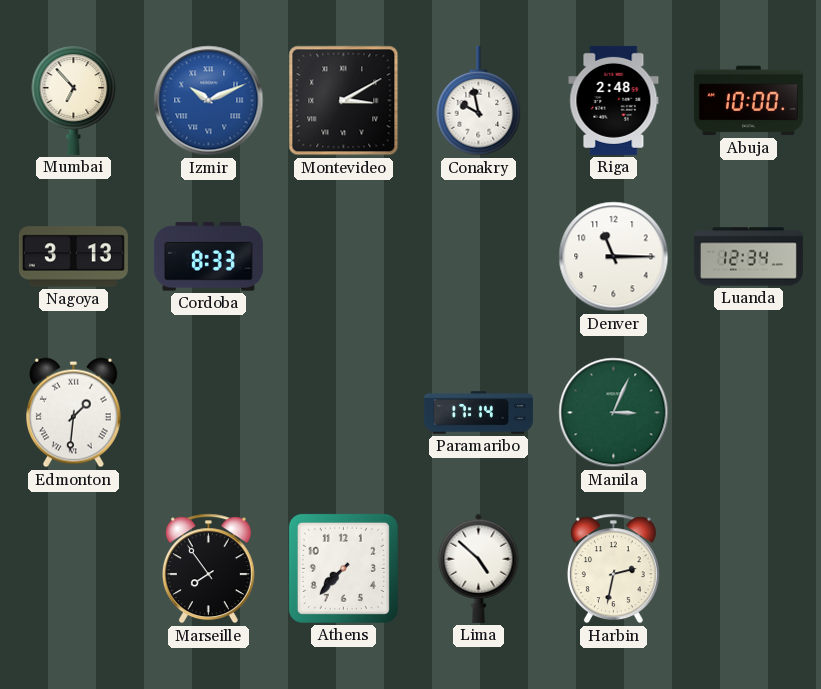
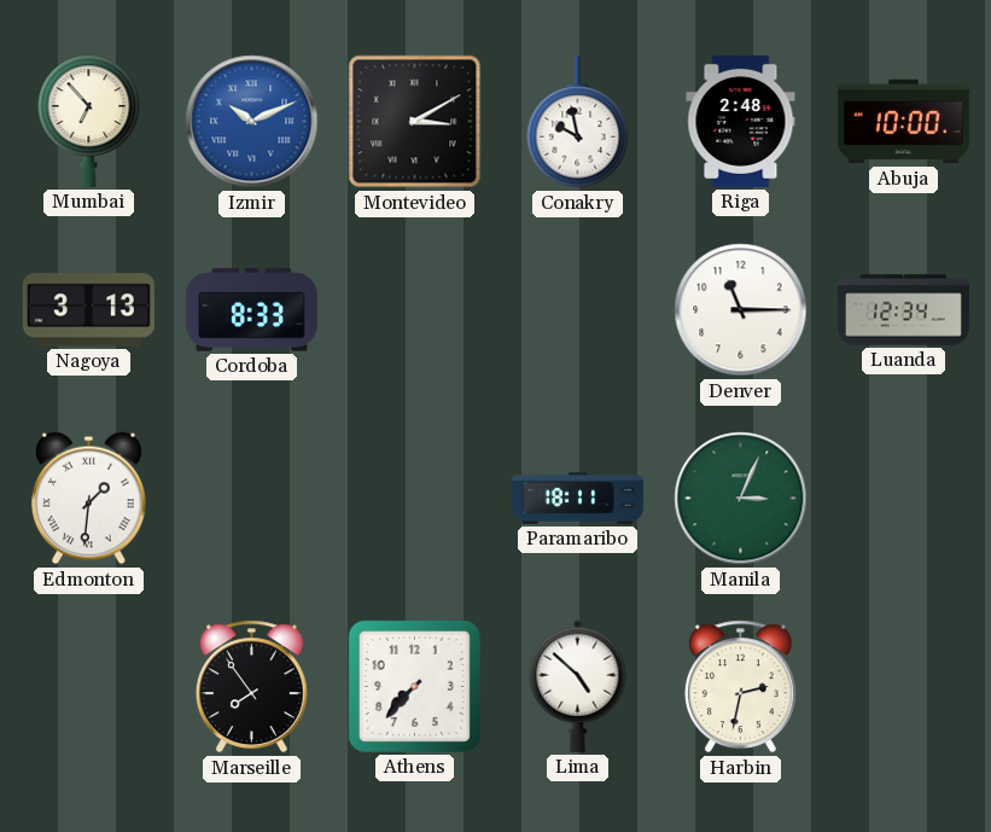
Paramaribo: 17:14 -> 18:11
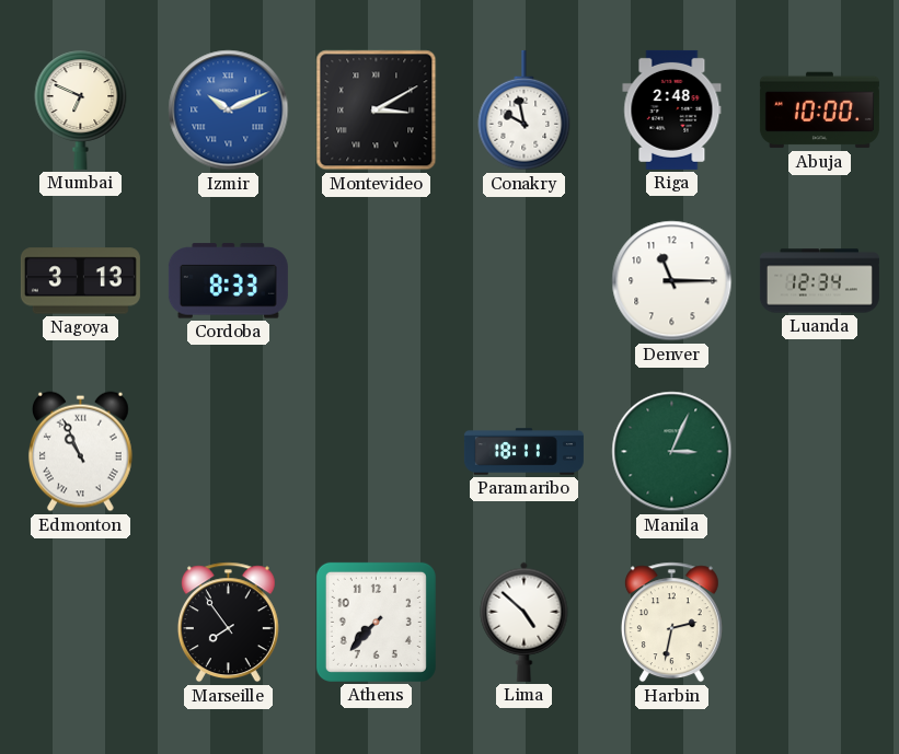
Mumbai: 6:53 -> 6:49
Edmonton: 1:31 -> 10:56
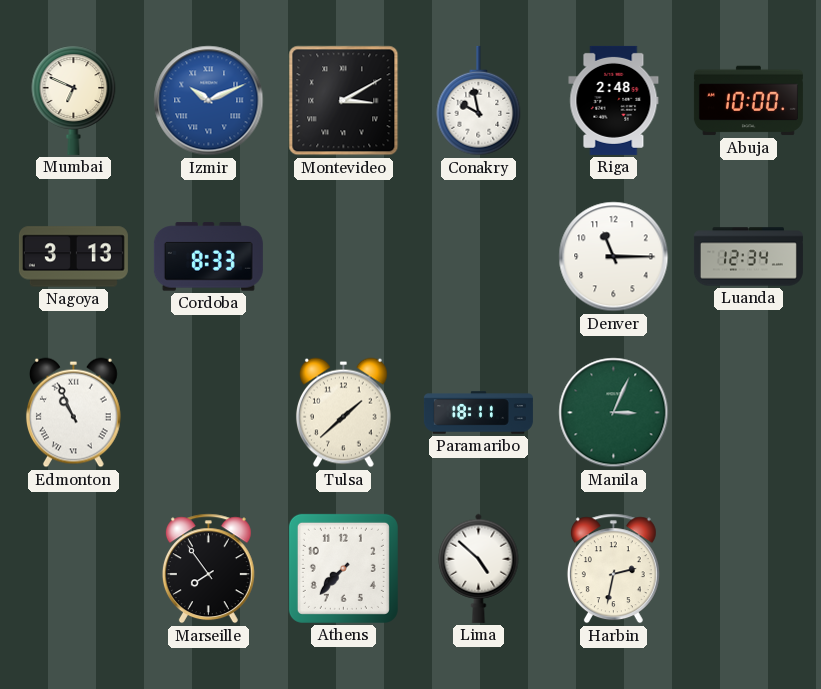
Tulsa: none -> 1:38
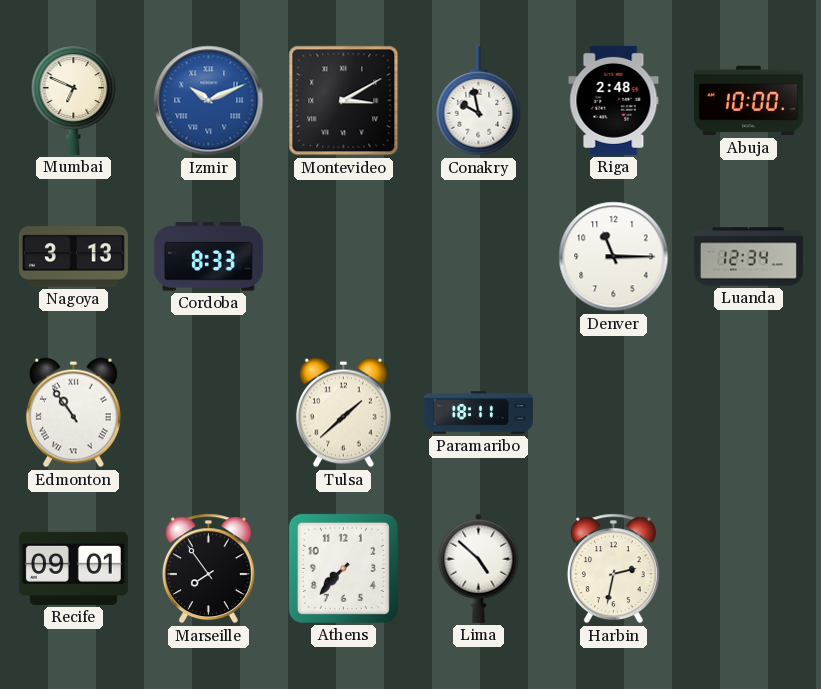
Edmonton: 10:56 -> 10:54
Manila: 3:04 -> none
Recife: none -> 09:01
